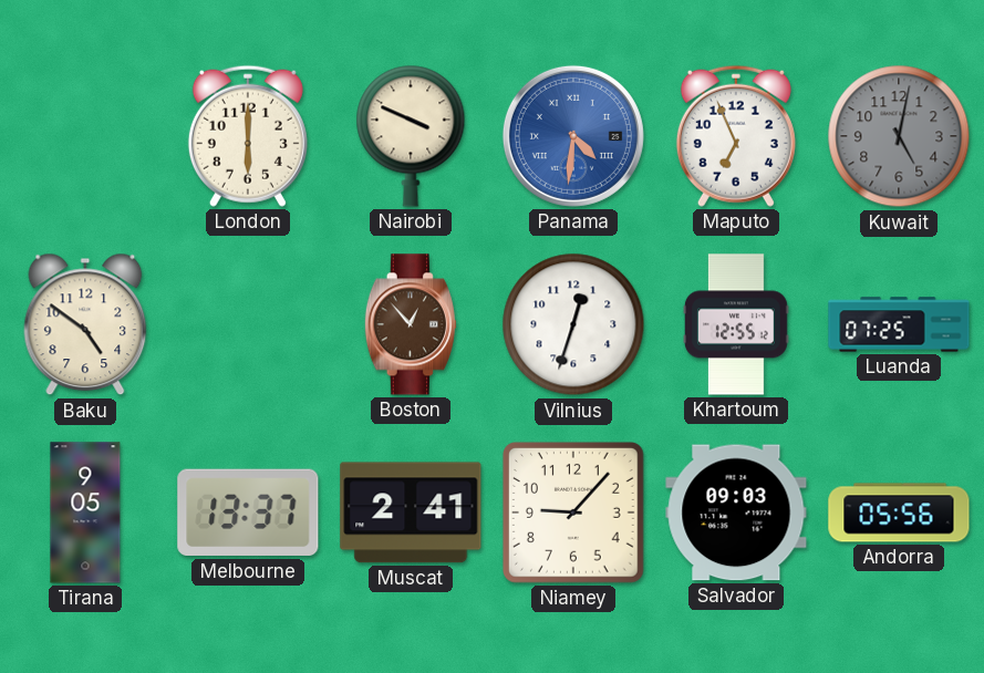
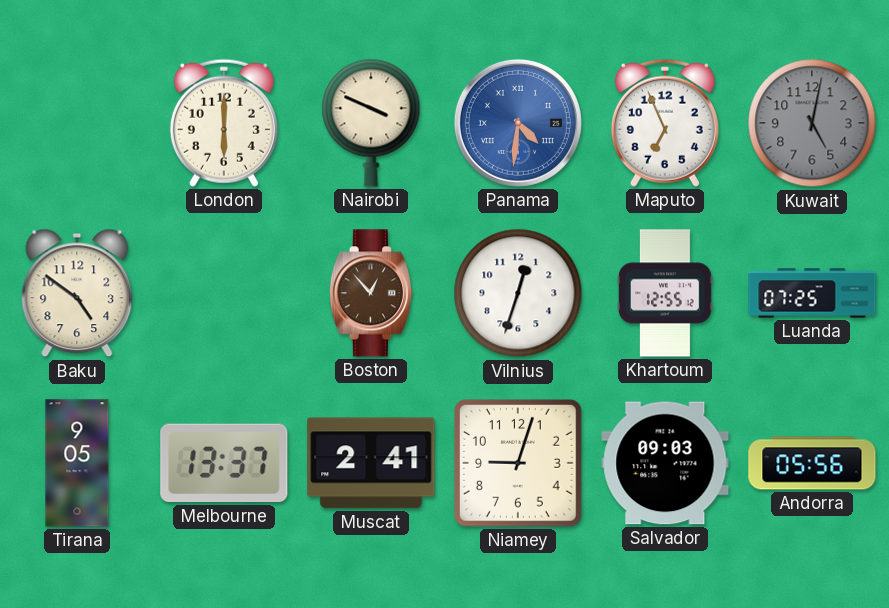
Niamey: 9:07 -> 9:03
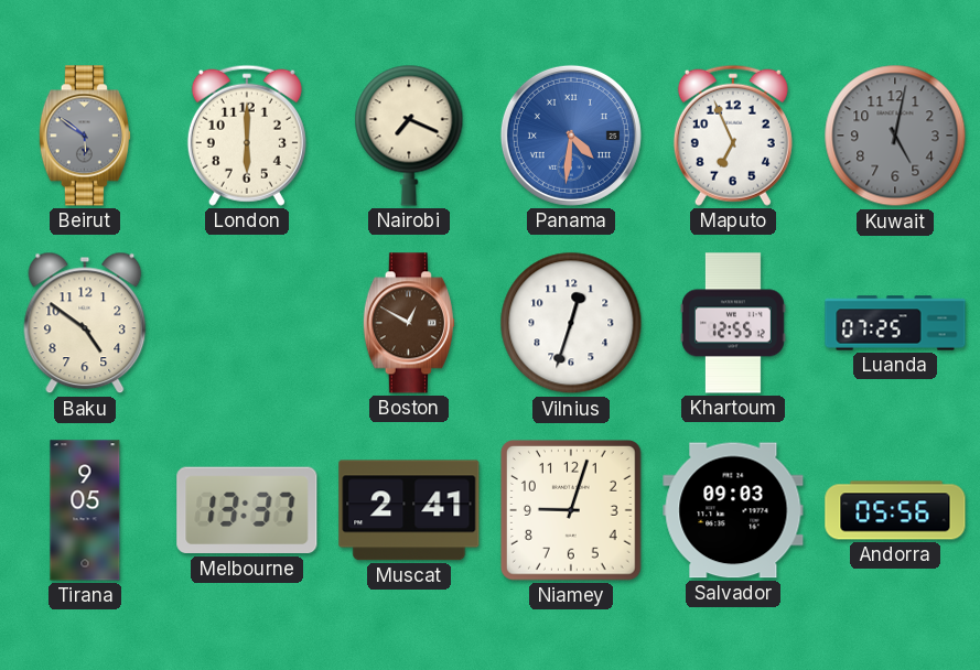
Beirut: none -> 5:51
Nairobi: 3:49 -> 7:19
Boston: 12:53 -> 12:50
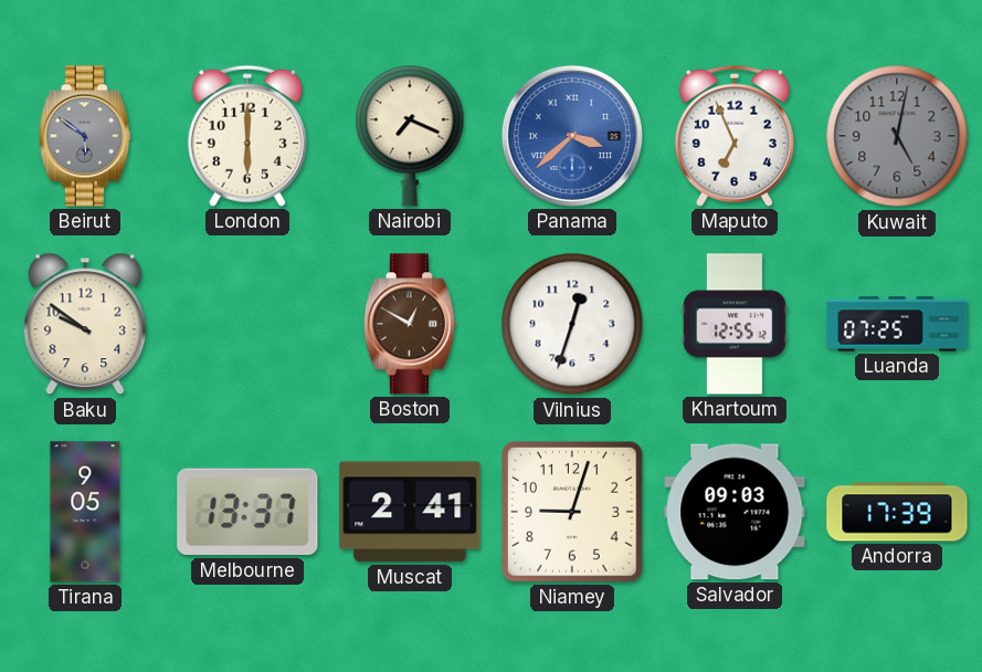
Panama: 4:31 -> 3:38
Baku: 4:51 -> 9:51
Andorra: 05:56 -> 17:39
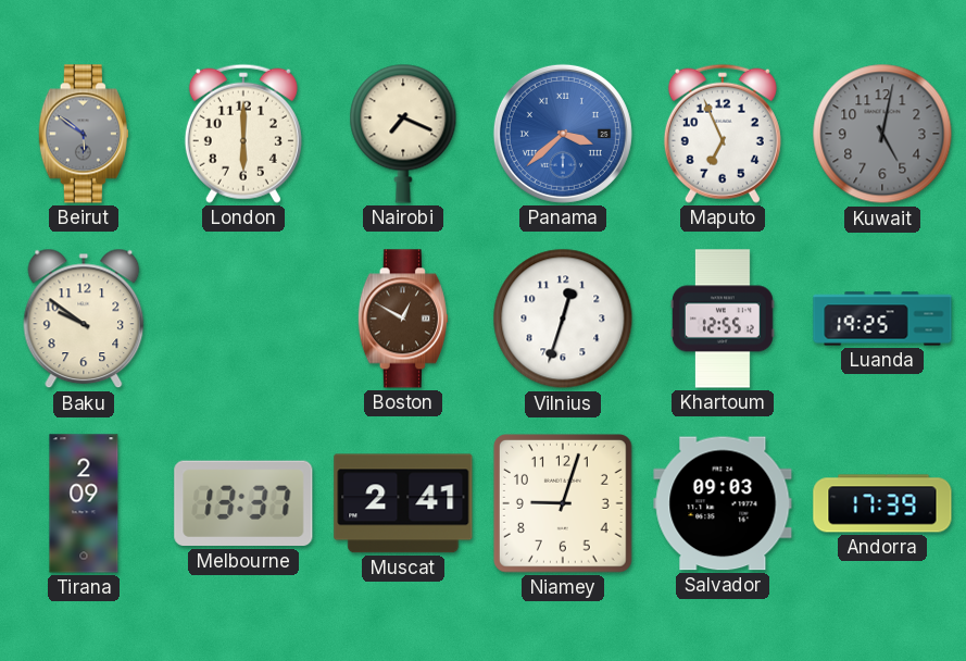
Luanda: 07:25 -> 19:25
Tirana: 9:05 -> 2:09
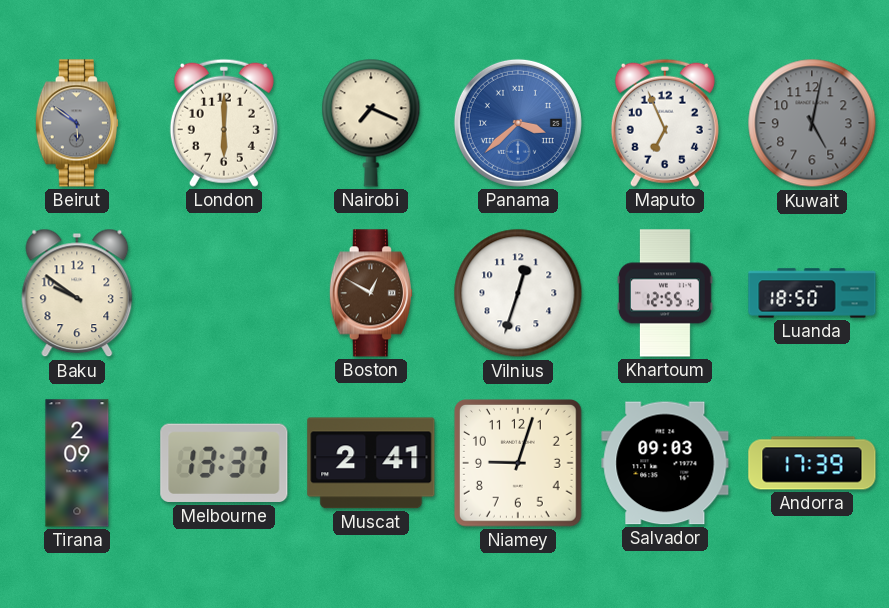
Luanda: 19:25 -> 18:50
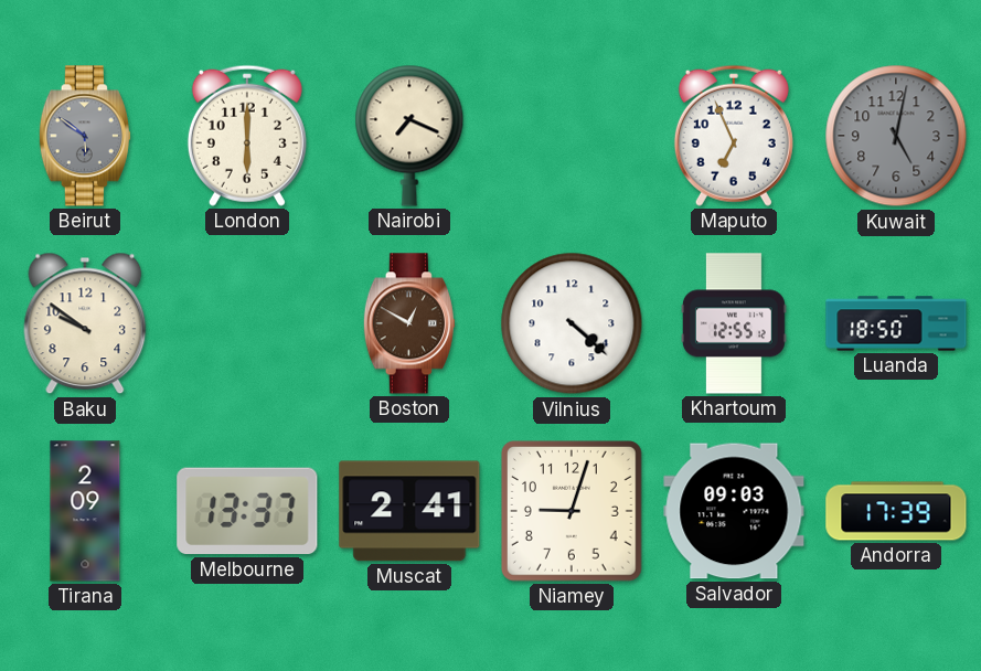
Panama: 3:38 -> none
Vilnius: 12:33 -> 4:22
